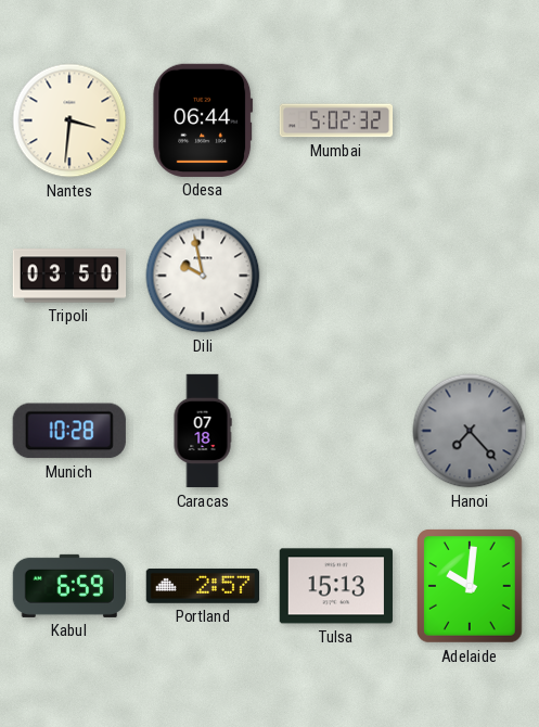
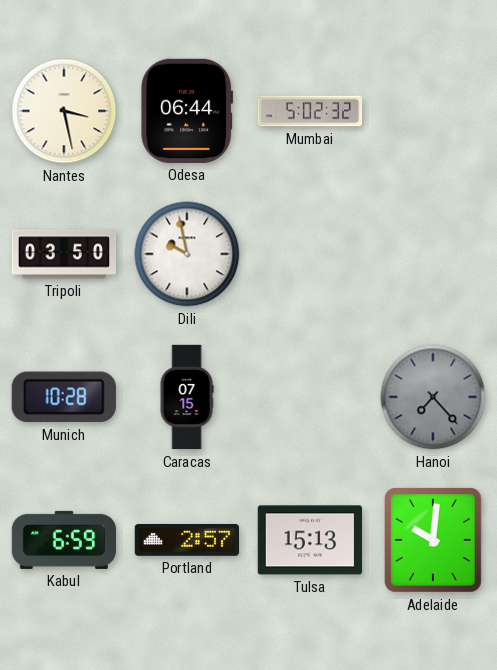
Nantes: 3:31 -> 3:28
Caracas: 07:18 -> 07:15
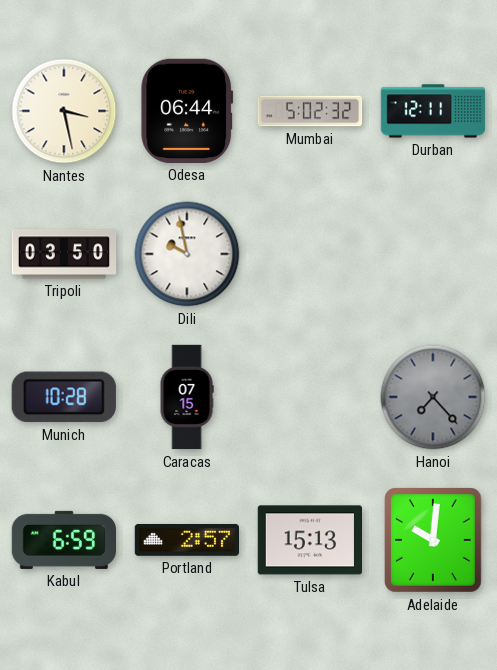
Durban: none -> 12:11
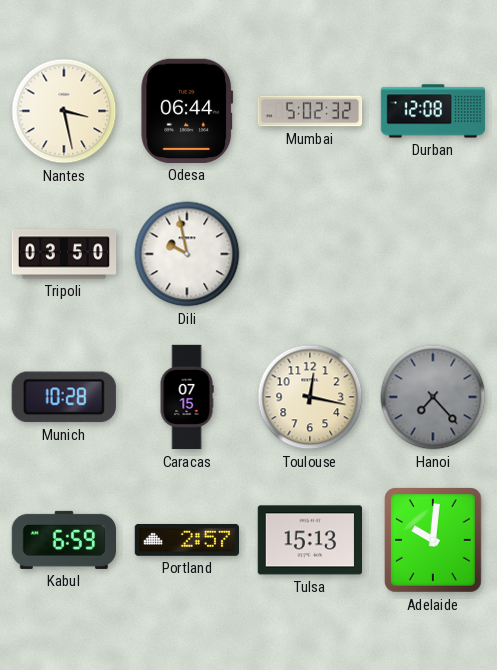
Durban: 12:11 -> 12:08
Toulouse: none -> 12:17
